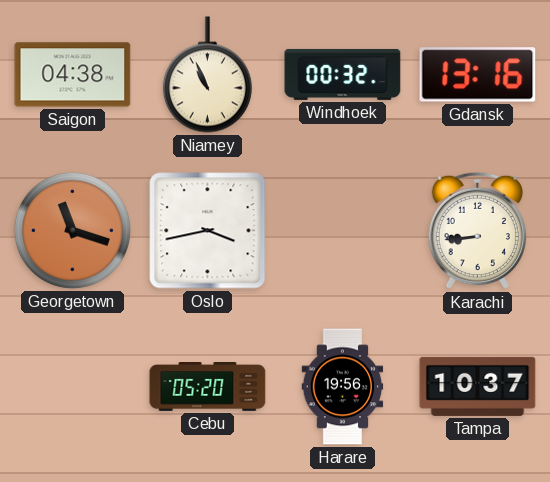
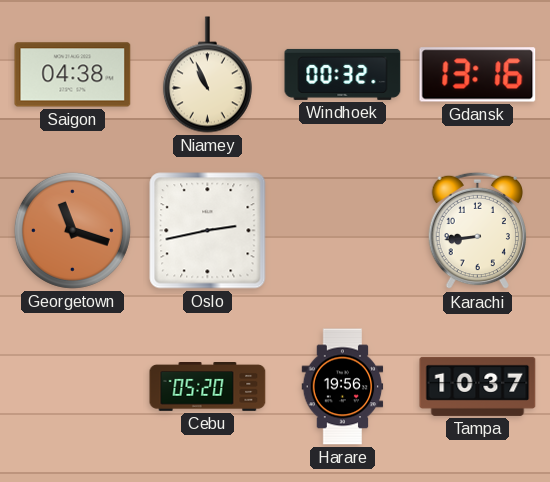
Oslo: 3:43 -> 2:43
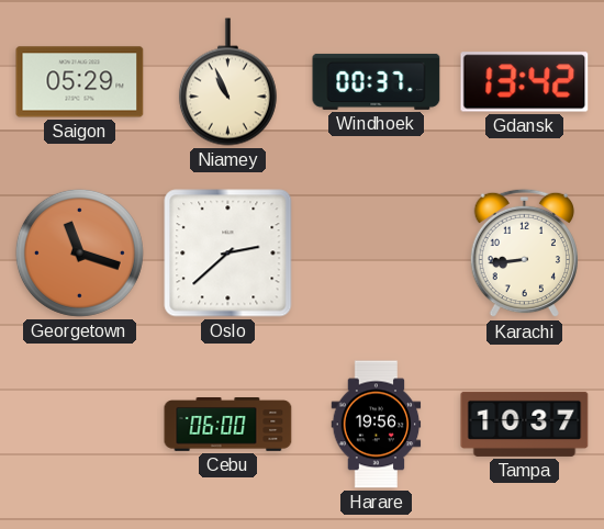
Saigon: 04:38 -> 05:29
Windhoek: 00:32 -> 00:37
Gdansk: 13:16 -> 13:42
Oslo: 2:43 -> 2:38
Cebu: 05:20 -> 06:00
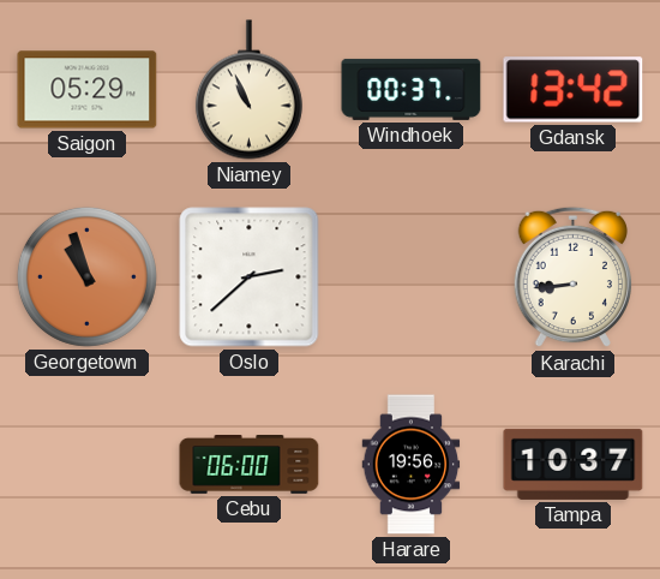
Georgetown: 11:18 -> 10:57
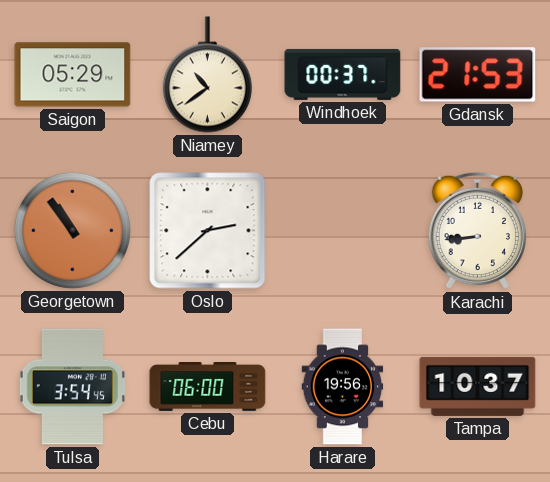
Niamey: 10:56 -> 10:39
Gdansk: 13:42 -> 21:53
Georgetown: 10:57 -> 10:54
Tulsa: none -> 3:54
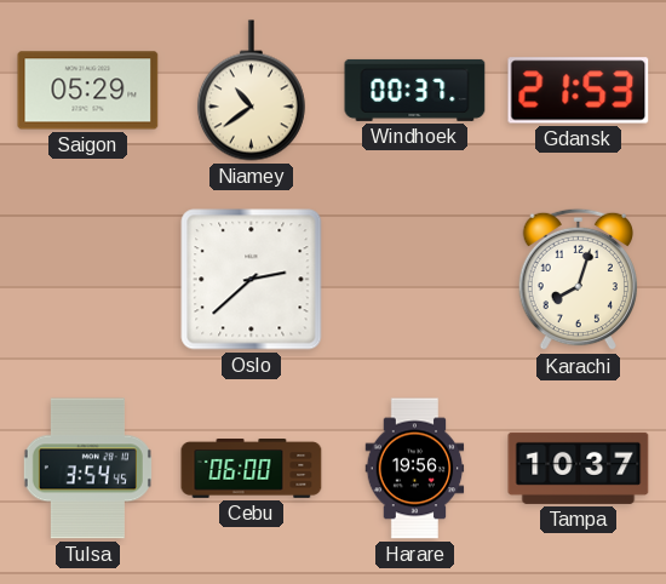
Georgetown: 10:54 -> none
Karachi: 8:44 -> 8:03
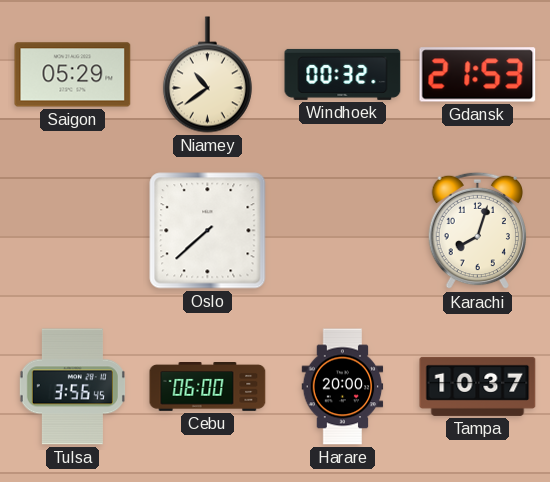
Windhoek: 00:37 -> 00:32
Oslo: 2:38 -> 7:38
Tulsa: 3:54 -> 3:56
Harare: 19:56 -> 20:00
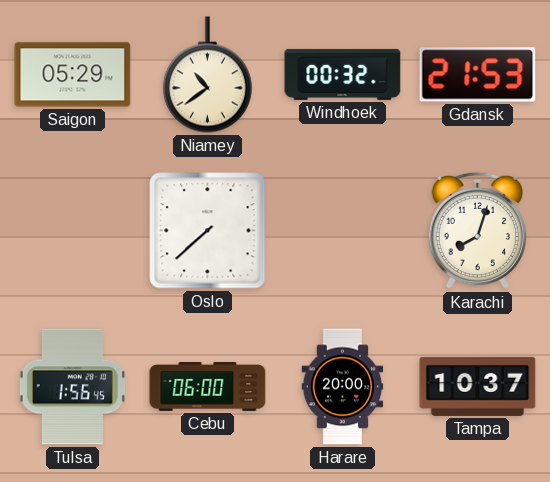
Tulsa: 3:56 -> 1:56
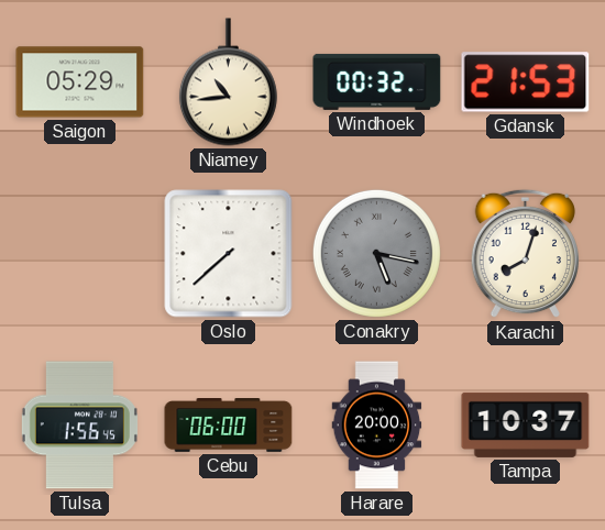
Niamey: 10:39 -> 10:44
Conakry: none -> 5:17
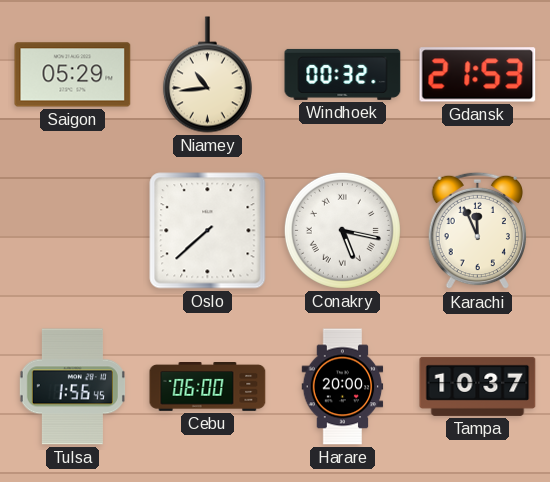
Conakry dial: grey -> white
Karachi: 8:03 -> 11:56
